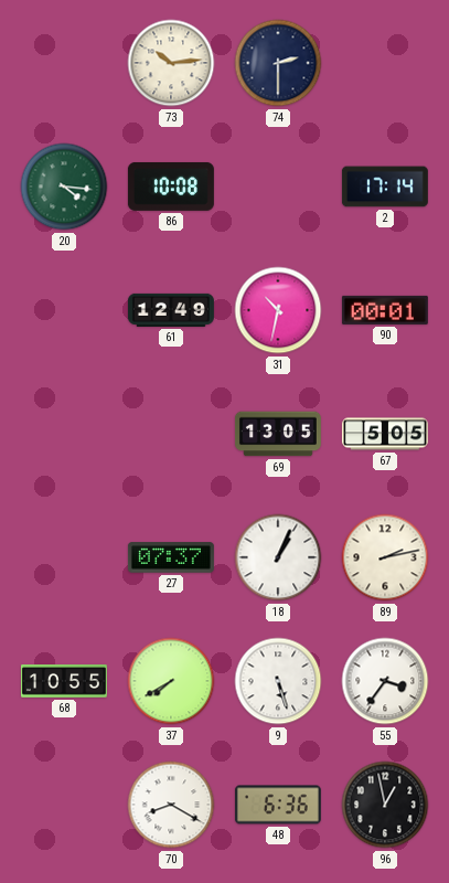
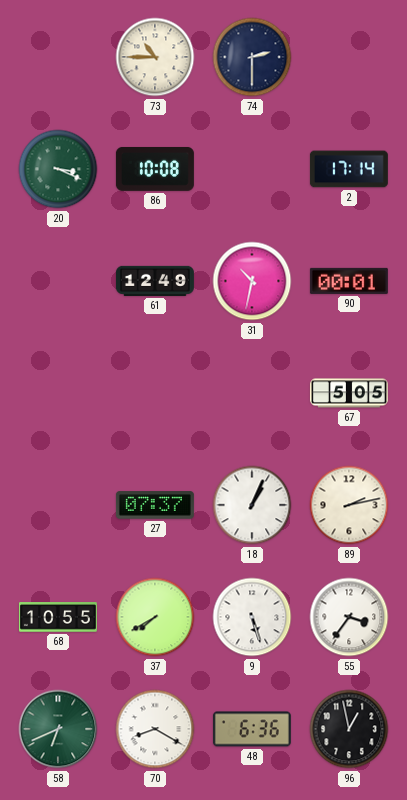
73: 10:14 -> 10:45
20: 4:16 -> 3:19
69: 13:05 -> none
58: none -> 6:41
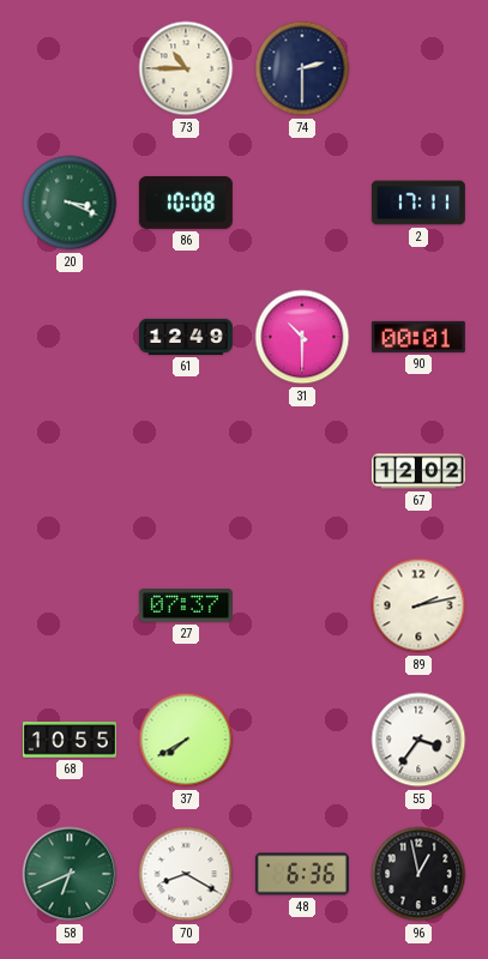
2: 17:14 -> 17:11
31: 10:32 -> 10:30
67: 5:05 -> 12:02
18: 1:04 -> none
9: 5:27 -> none
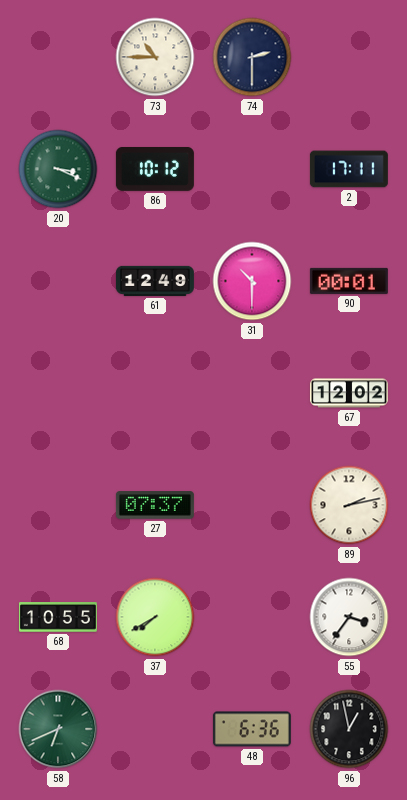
86: 10:08 -> 10:12
70: 8:20 -> none
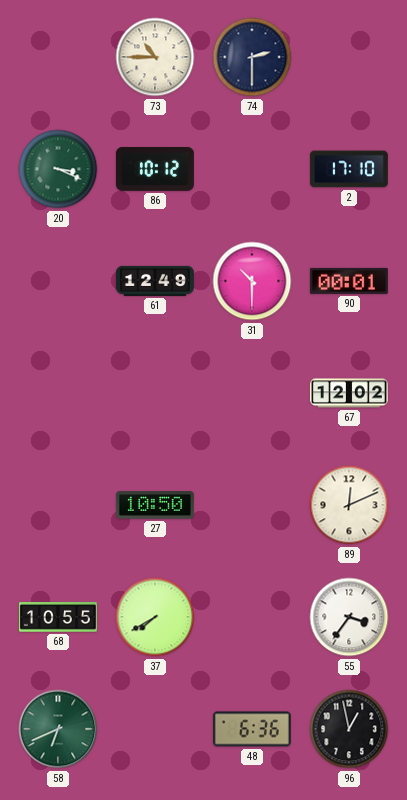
2: 17:11 -> 17:10
27: 07:37 -> 10:50
89: 2:13 -> 12:11
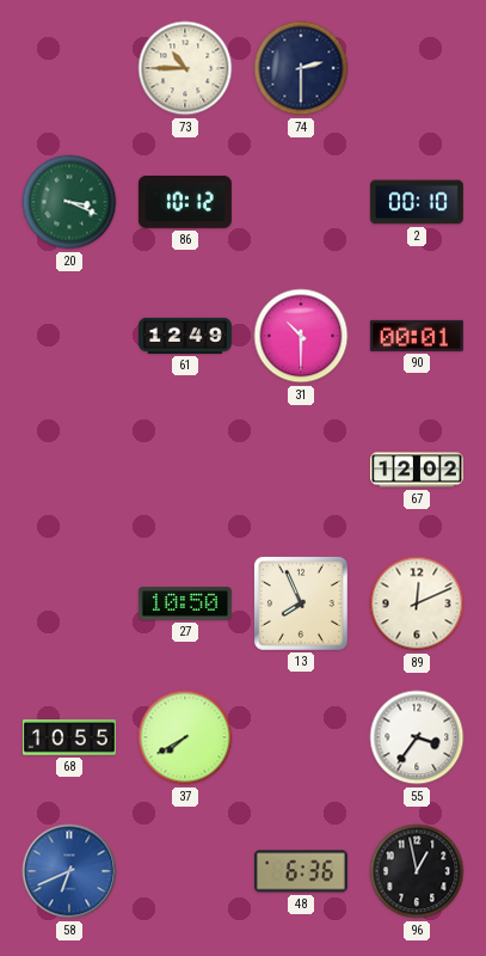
2: 17:10 -> 00:10
13: none -> 7:56
58 dial: green -> blue
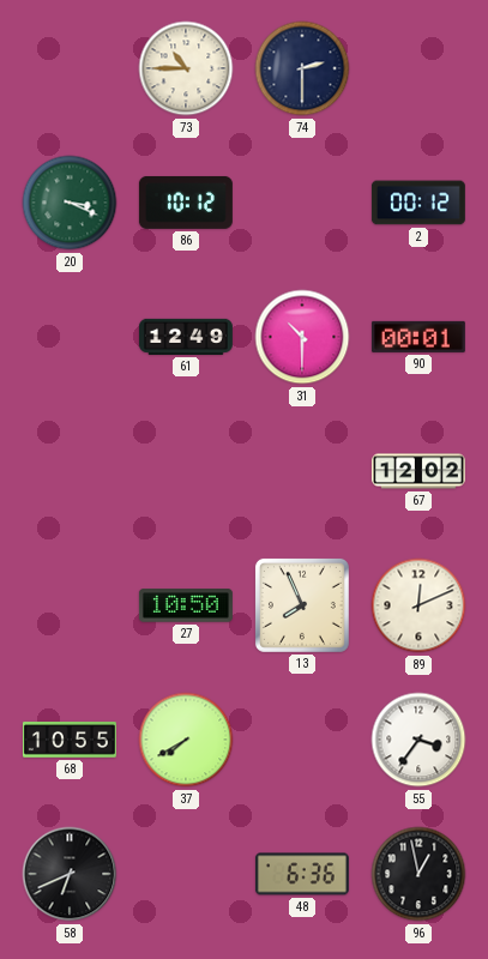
2: 00:10 -> 00:12
58 dial: blue -> black
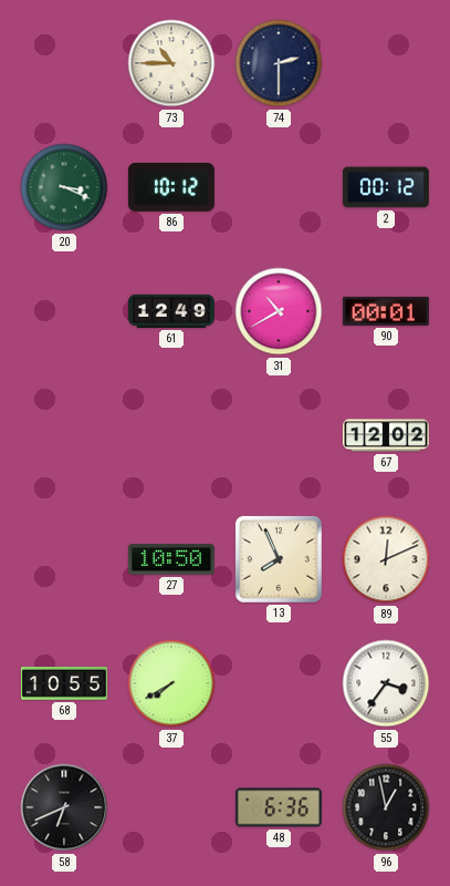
31: 10:30 -> 10:40
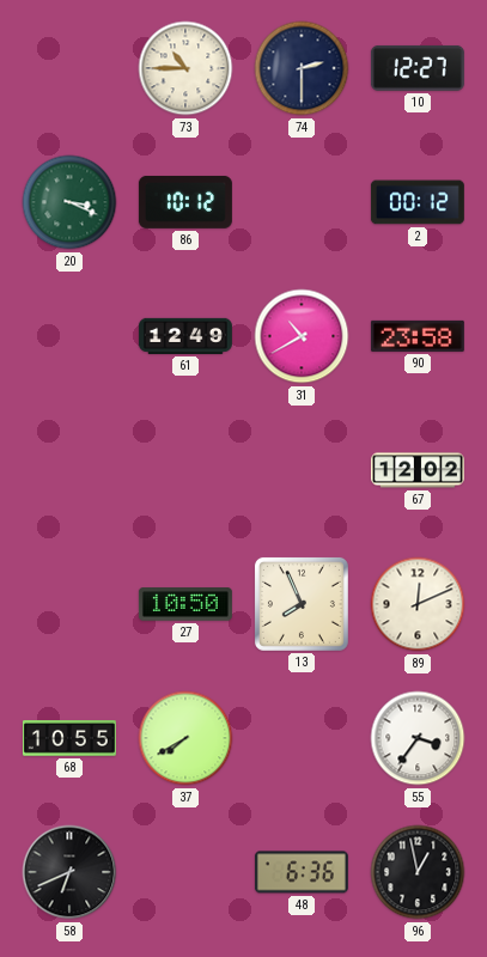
10: none -> 12:27
90: 00:01 -> 23:58
